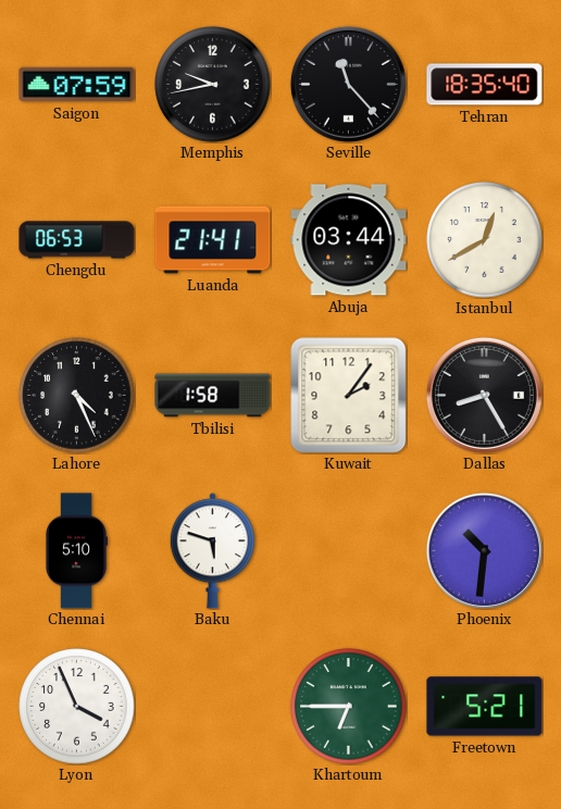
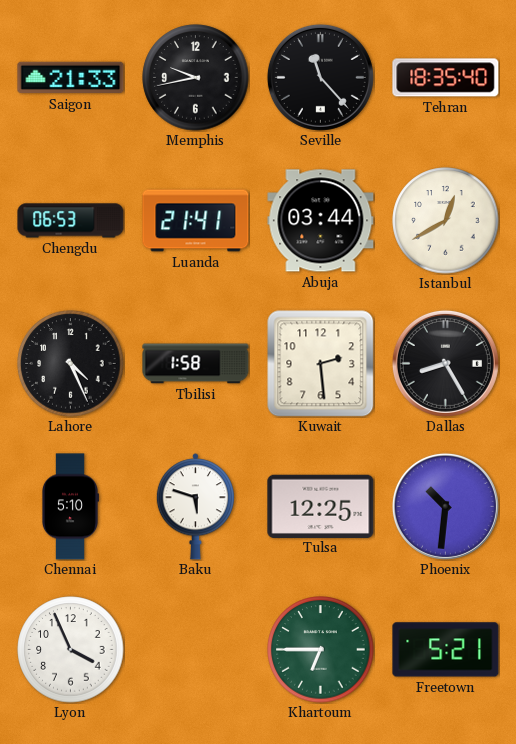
Saigon: 07:59 -> 21:33
Kuwait: 2:06 -> 2:29
Tulsa: none -> 12:25
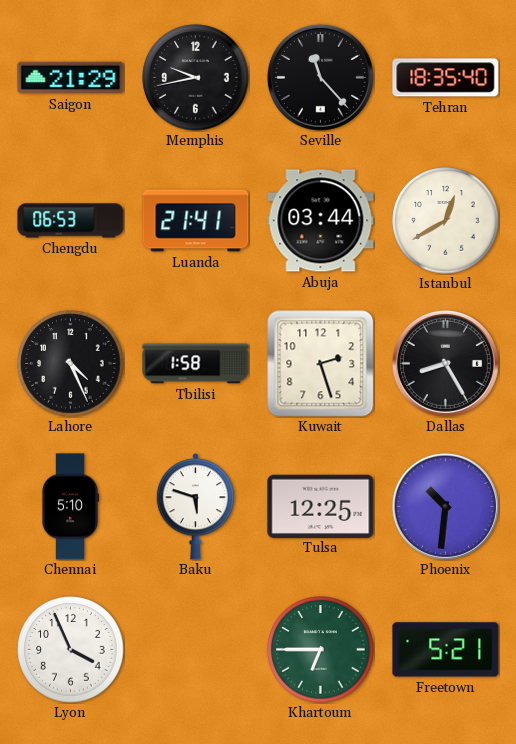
Saigon: 21:33 -> 21:29
Kuwait: 2:29 -> 2:27
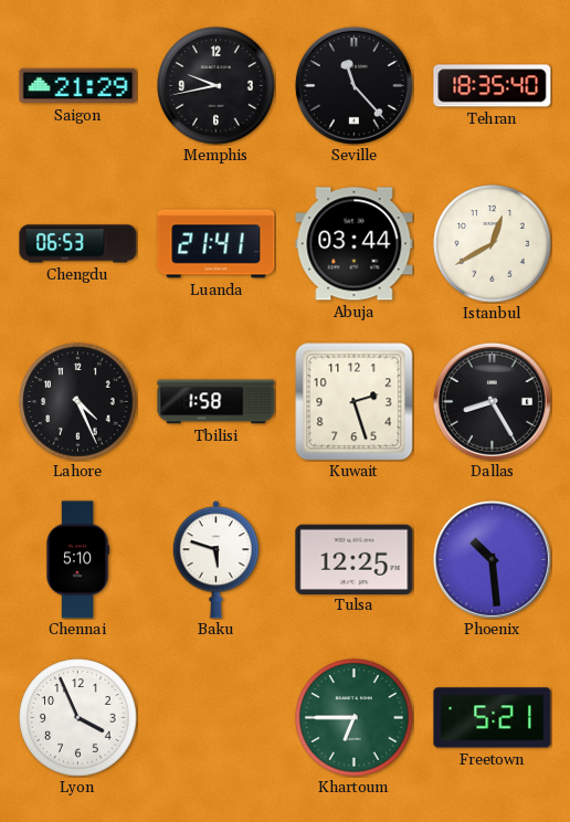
Phoenix: 10:31 -> 10:29
